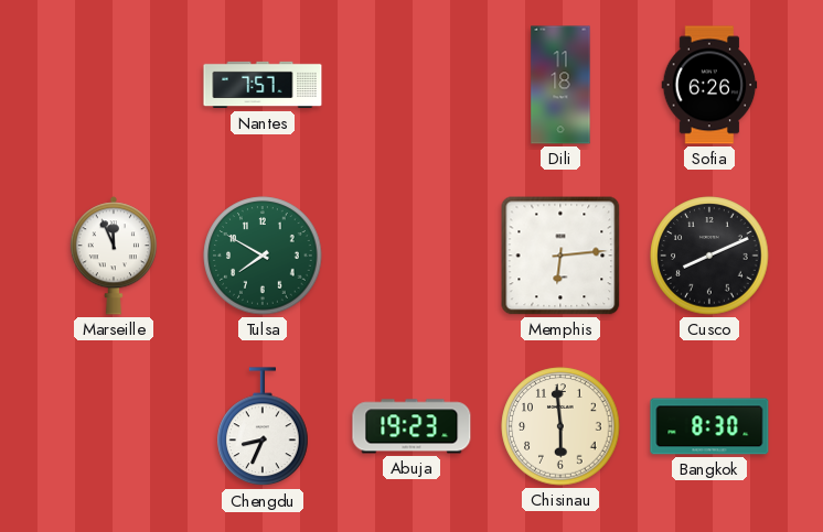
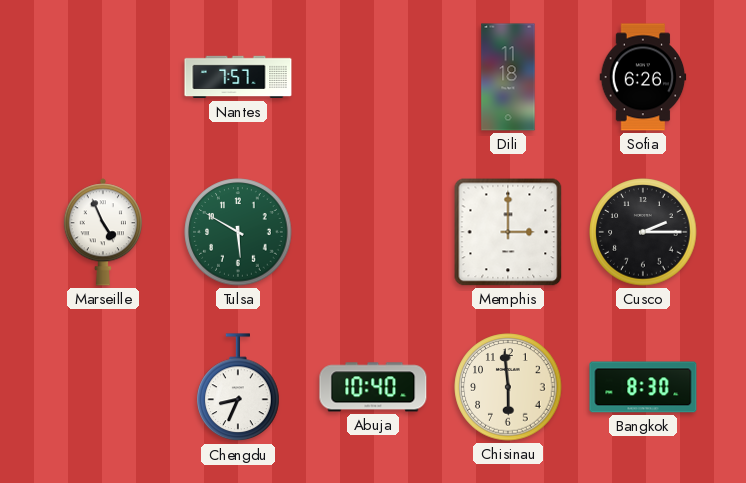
Marseille: 11:56 -> 4:56
Tulsa: 7:50 -> 5:50
Memphis: 6:14 -> 3:00
Cusco: 8:11 -> 2:15
Abuja: 19:23 -> 10:40
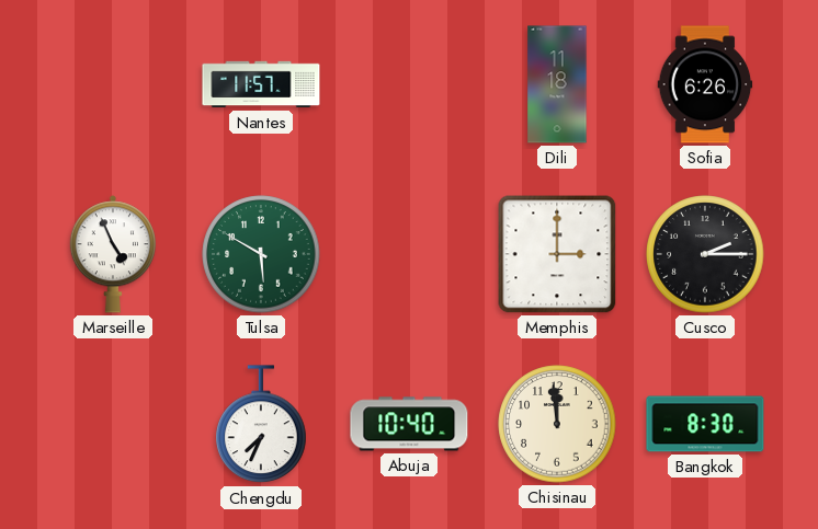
Nantes: 7:57 -> 11:57
Chengdu: 8:34 -> 7:34
Chisinau: 5:59 -> 11:59
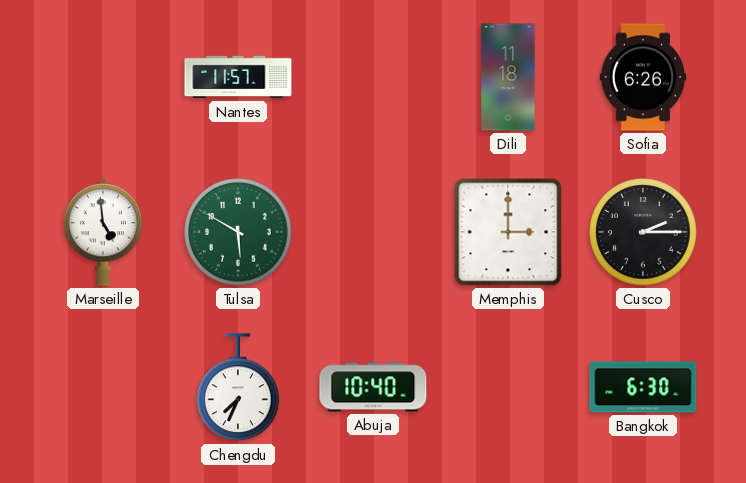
Marseille: 4:56 -> 4:59
Chisinau: 11:59 -> none
Bangkok: 8:30 -> 6:30
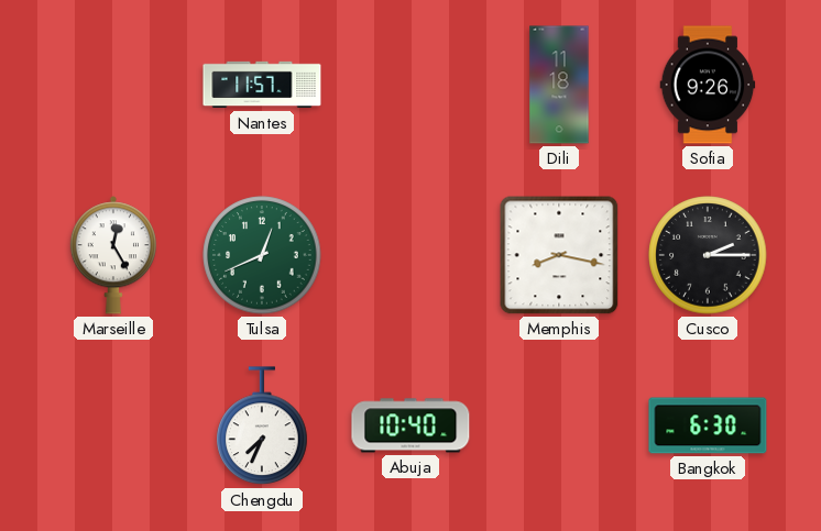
Sofia: 6:26 -> 9:26
Marseille: 4:59 -> 12:25
Tulsa: 5:50 -> 12:41
Memphis: 3:00 -> 8:17
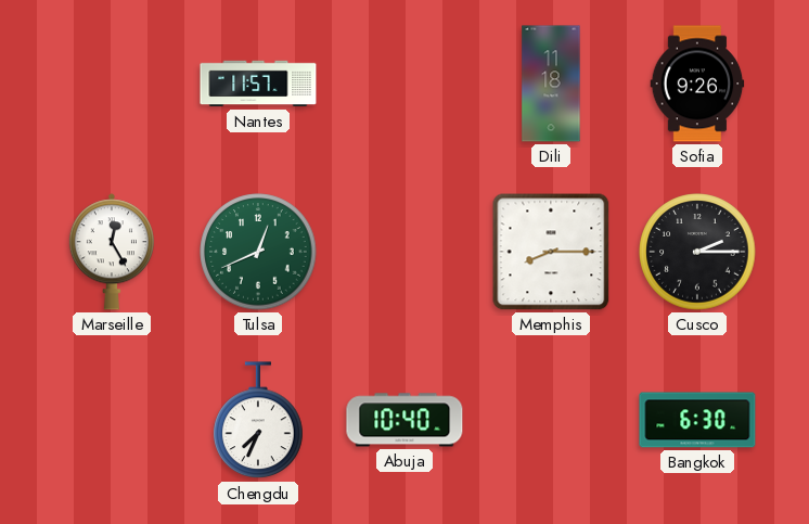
Memphis: 8:17 -> 8:15
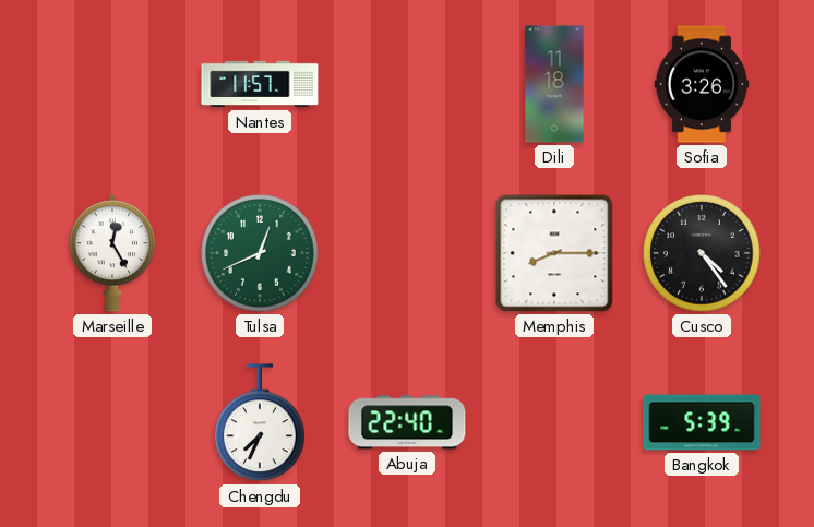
Sofia: 9:26 -> 3:26
Cusco: 2:15 -> 4:24
Abuja: 10:40 -> 22:40
Bangkok: 6:30 -> 5:39
